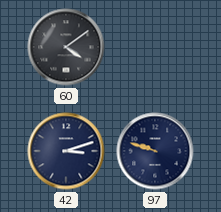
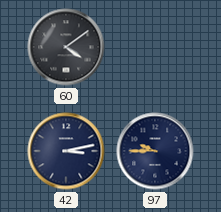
42: 3:12 -> 3:13
97: 9:48 -> 9:45
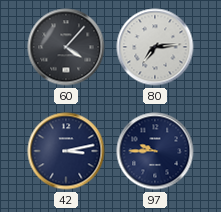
60: 4:09 -> 4:07
80: none -> 7:14
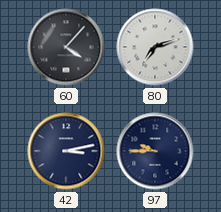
80: 7:14 -> 7:12
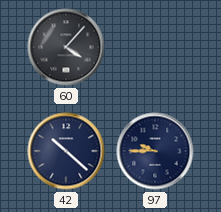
80: 7:12 -> none
42: 3:13 -> 10:22
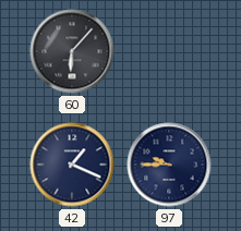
60: 4:07 -> 6:07
42: 10:22 -> 1:19
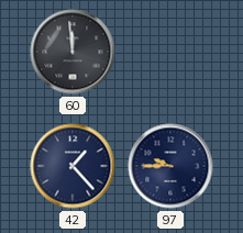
60: 6:07 -> 11:59
42: 1:19 -> 1:23
